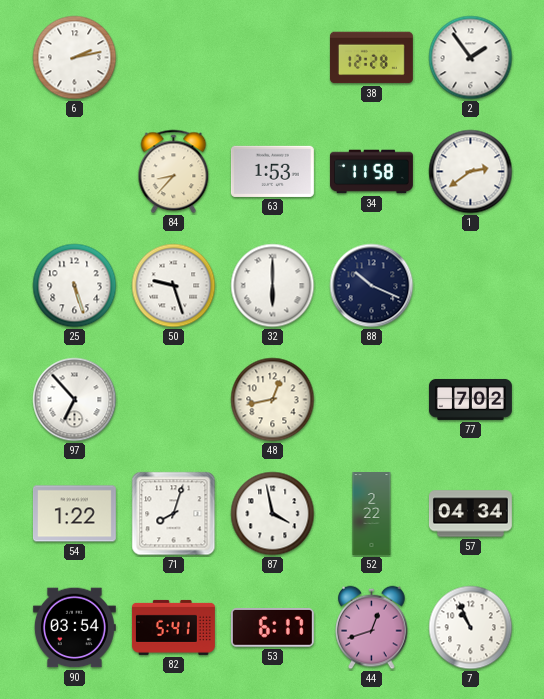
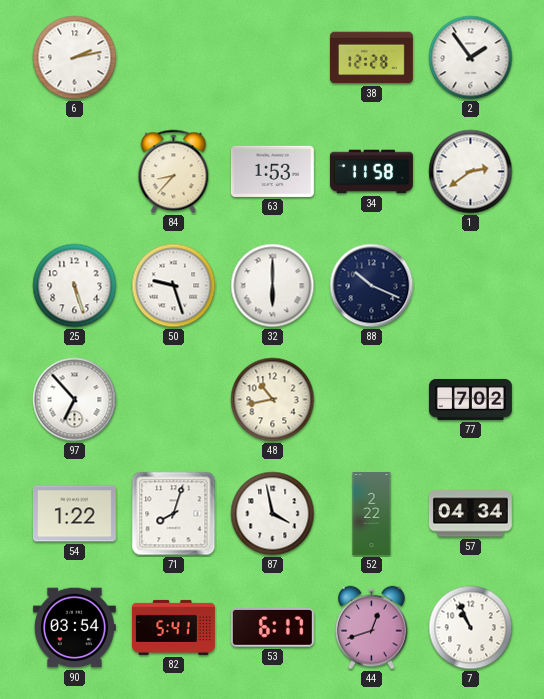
48: 12:43 -> 10:43
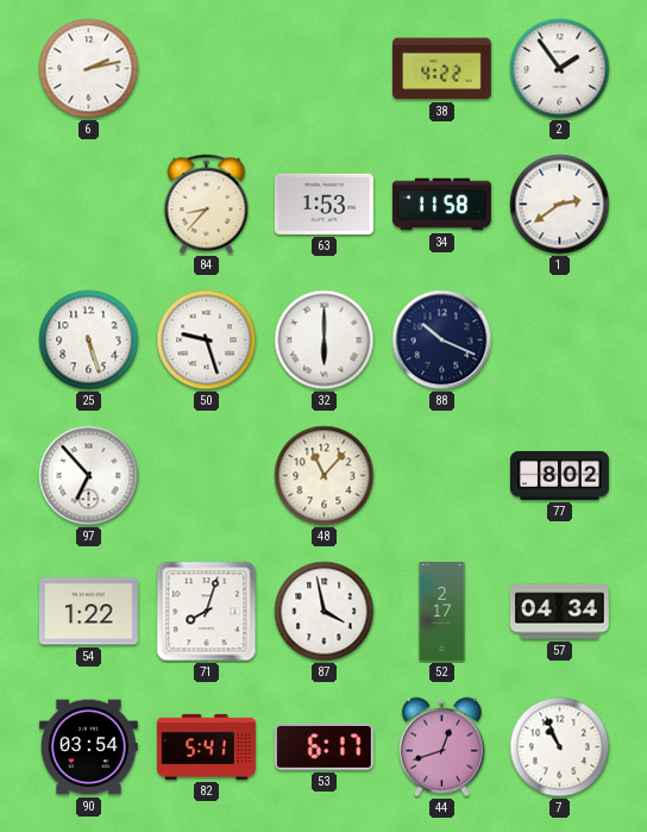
38: 12:28 -> 4:22
48: 10:43 -> 11:07
77: 7:02 -> 8:02
52: 2:22 -> 2:17
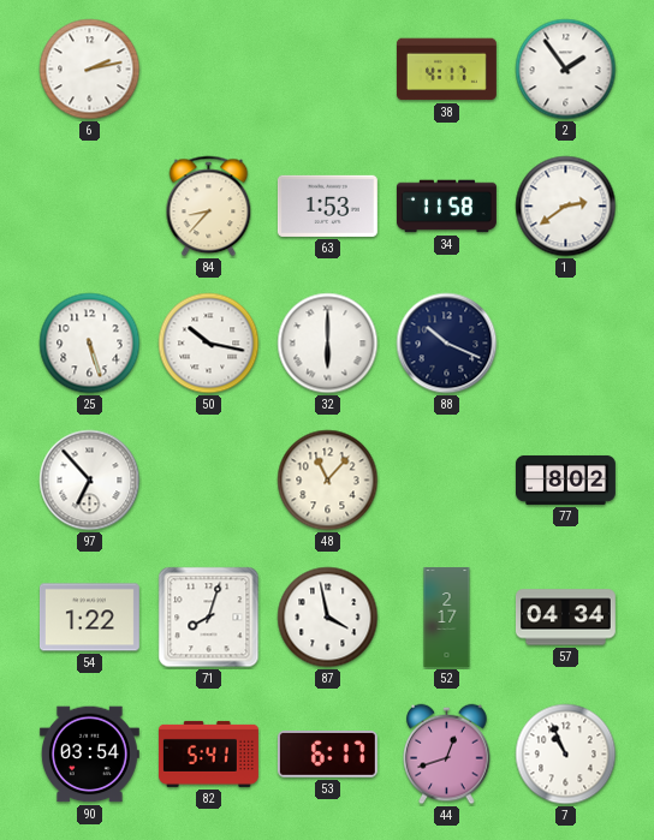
38: 4:22 -> 4:17
50: 9:27 -> 10:17
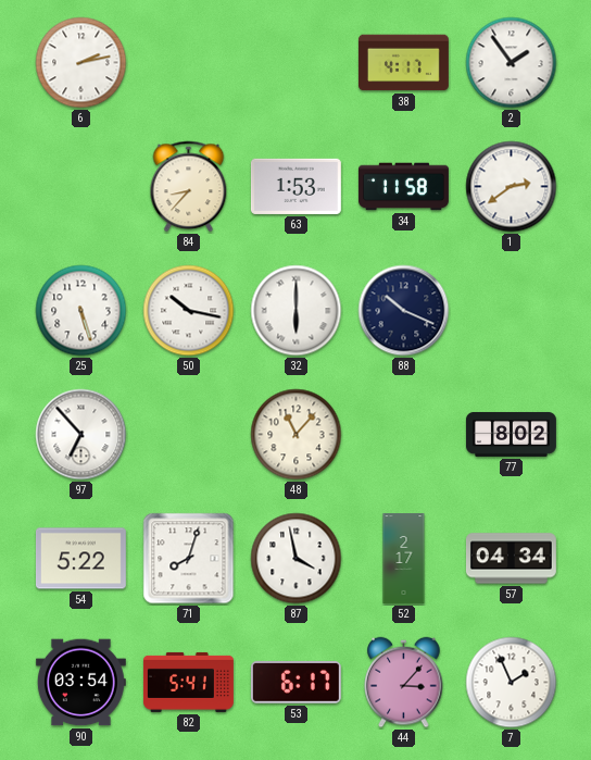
54: 1:22 -> 5:22
44: 12:42 -> 3:07
7: 10:56 -> 1:56
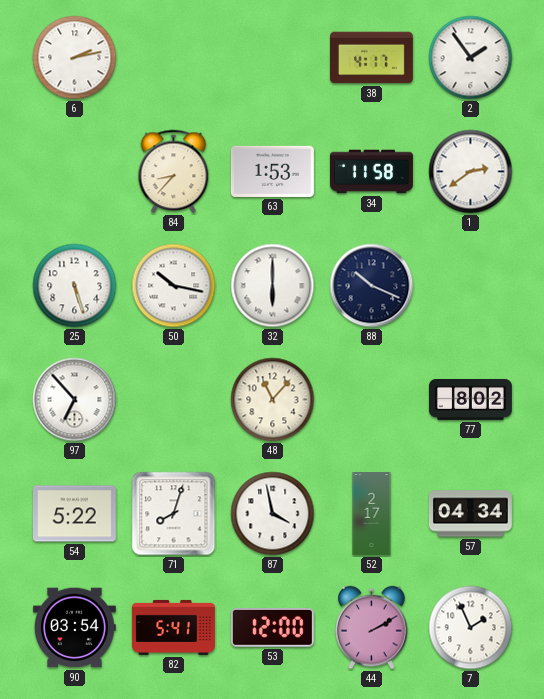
53: 6:17 -> 12:00
44: 3:07 -> 2:10
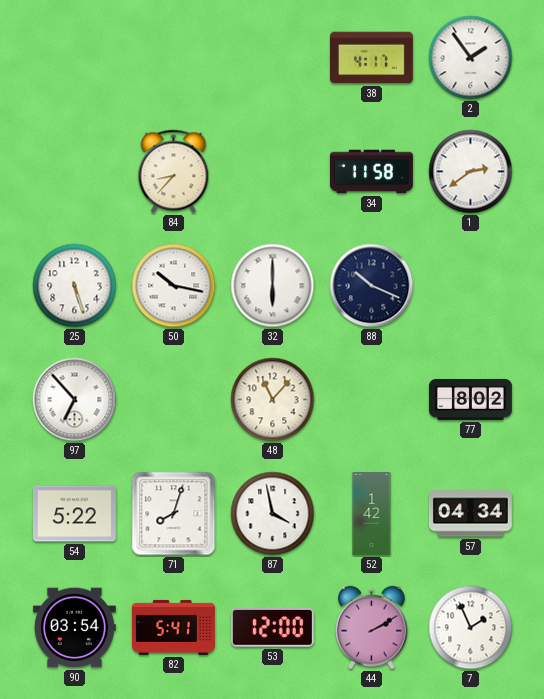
6: 2:13 -> none
63: 1:53 -> none
52: 2:17 -> 1:42
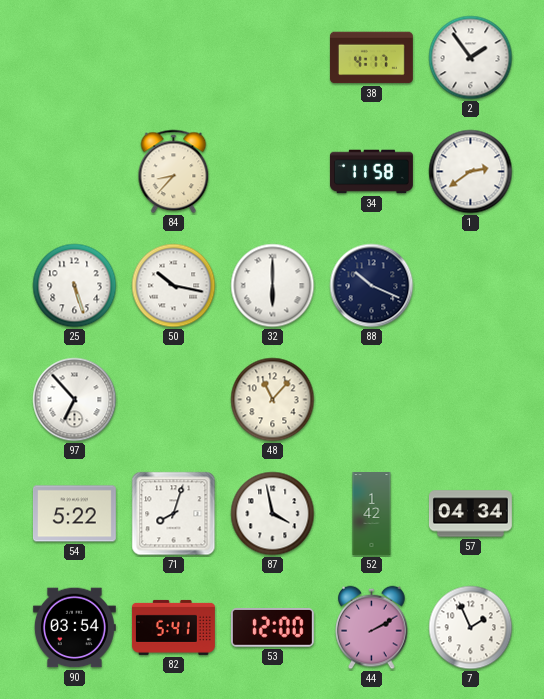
77: 8:02 -> none
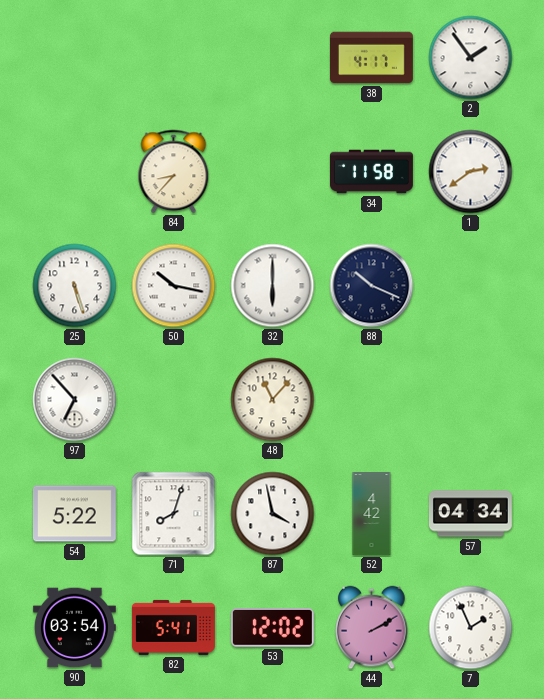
52: 1:42 -> 4:42
53: 12:00 -> 12:02
